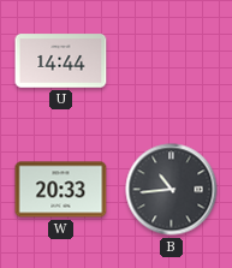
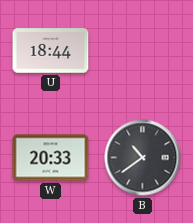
U: 14:44 -> 18:44
B: 10:44 -> 10:39
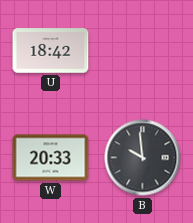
U: 18:44 -> 18:42
B: 10:39 -> 9:59
